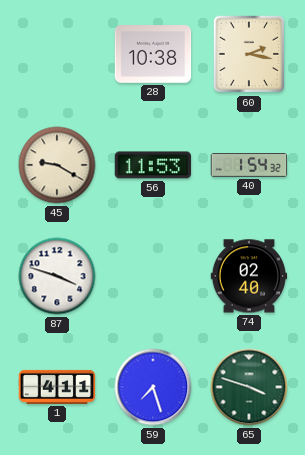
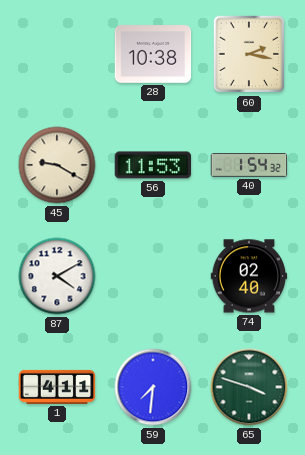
87: 3:48 -> 4:10
59: 7:27 -> 7:31
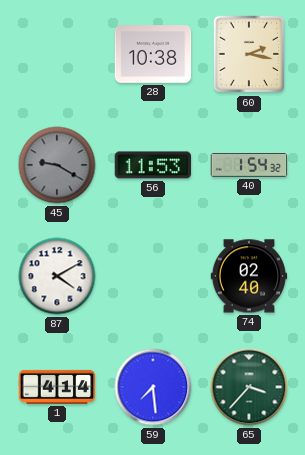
45 dial: cream -> grey
1: 4:11 -> 4:14
59: 7:31 -> 7:29
65: 3:48 -> 3:37
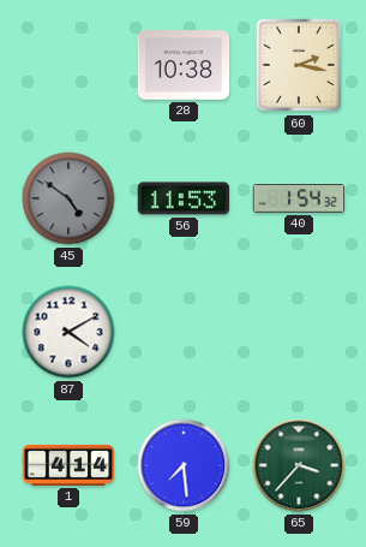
45: 9:20 -> 4:51
74: 02:40 -> none
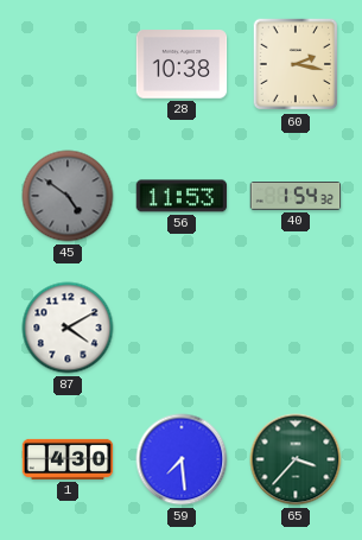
1: 4:14 -> 4:30
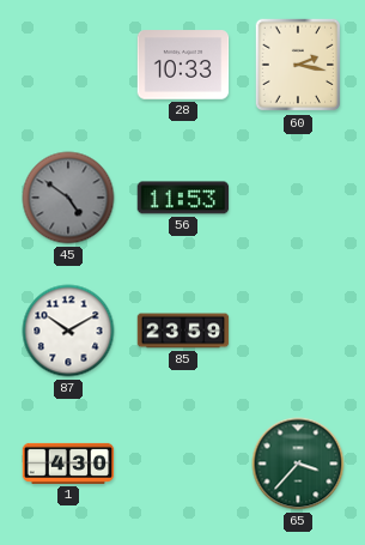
28: 10:38 -> 10:33
40: 1:54 -> none
87: 4:10 -> 10:10
85: none -> 23:59
59: 7:29 -> none
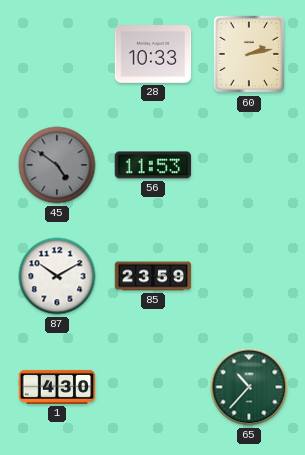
60: 2:17 -> 2:13
65: 3:37 -> 10:37
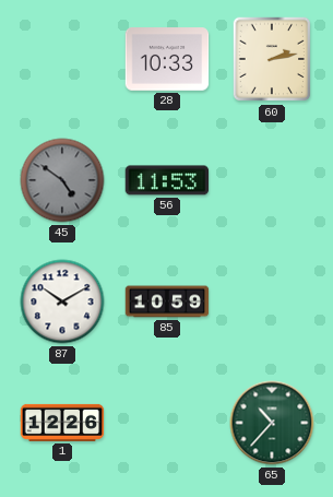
85: 23:59 -> 10:59
1: 4:30 -> 12:26
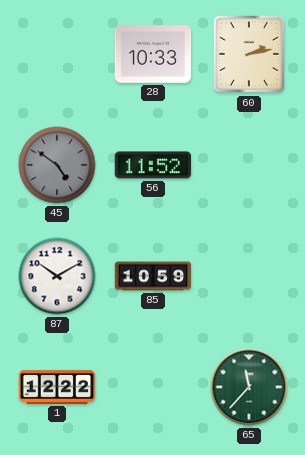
56: 11:53 -> 11:52
1: 12:26 -> 12:22
65: 10:37 -> 11:37
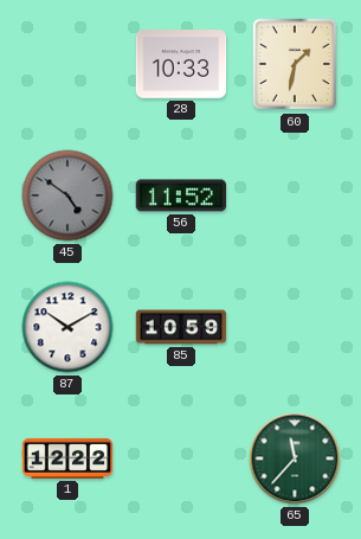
60: 2:13 -> 1:32
